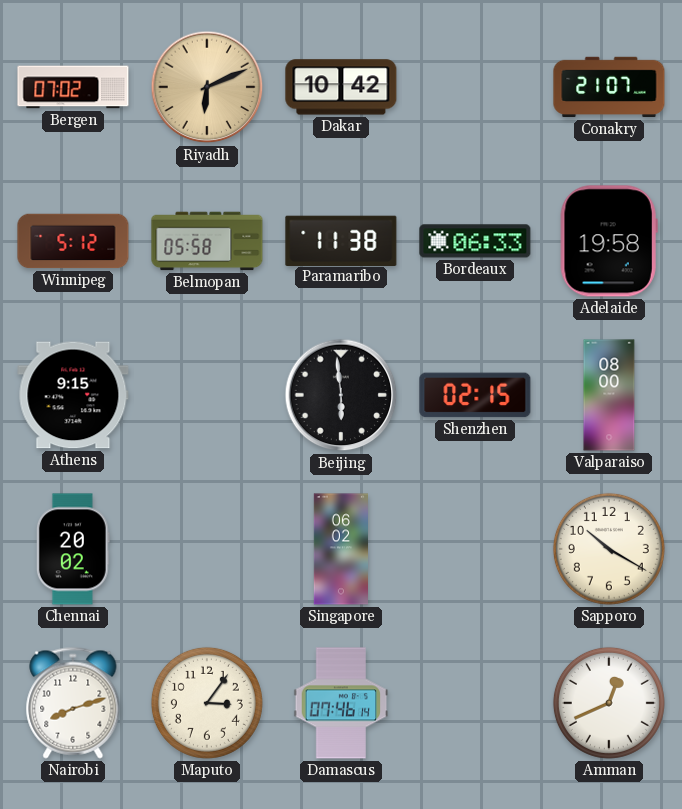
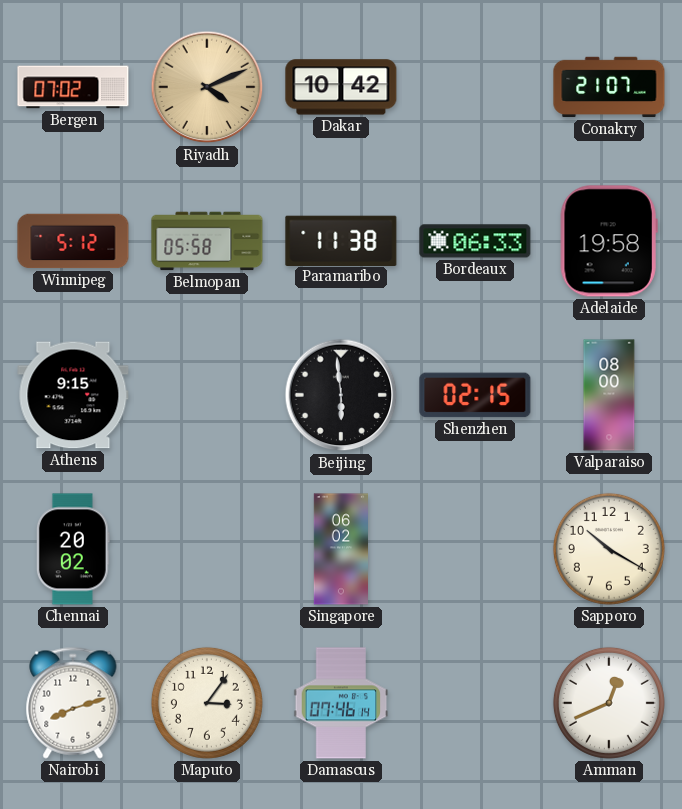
Riyadh: 6:11 -> 4:11
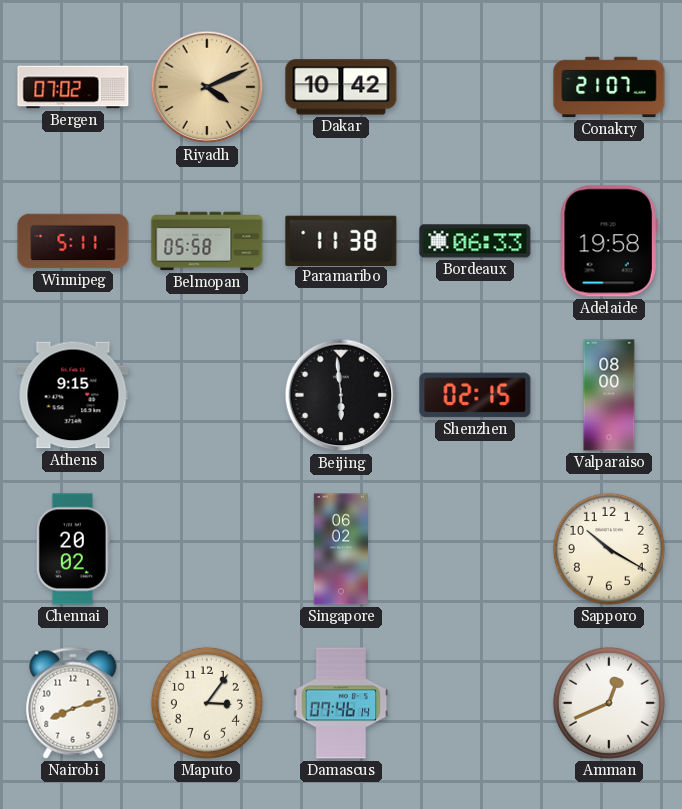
Winnipeg: 5:12 -> 5:11
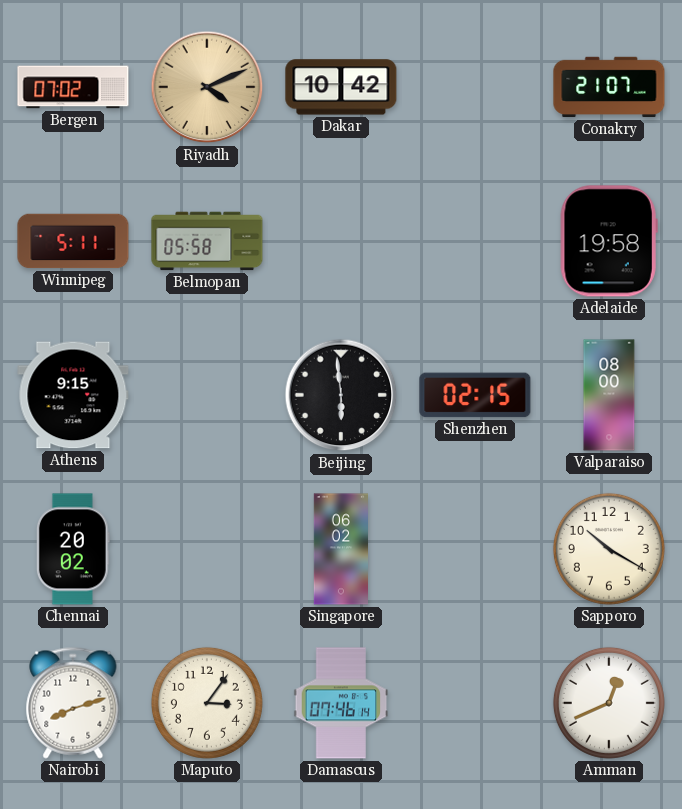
Paramaribo: 11:38 -> none
Bordeaux: 06:33 -> none
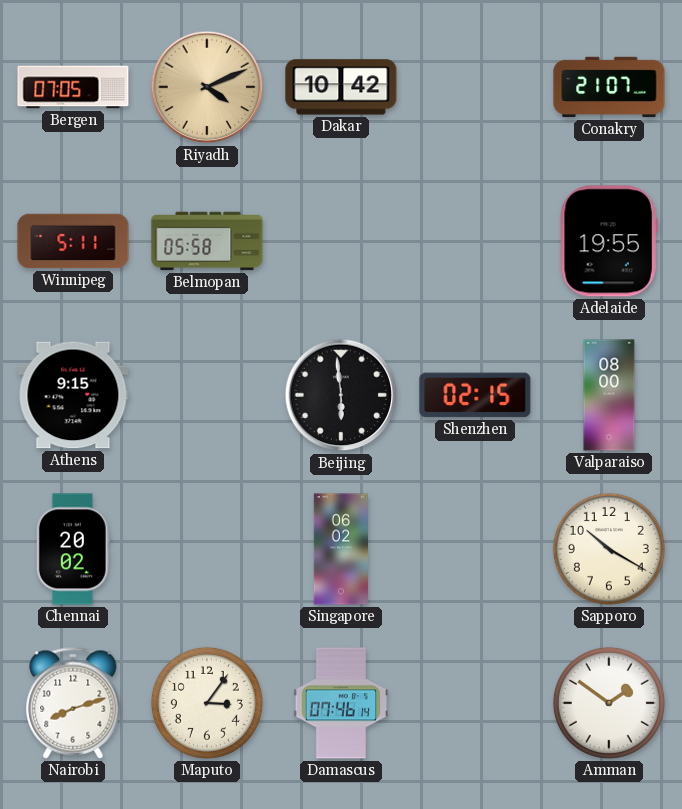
Bergen: 07:02 -> 07:05
Adelaide: 19:58 -> 19:55
Amman: 12:41 -> 1:51
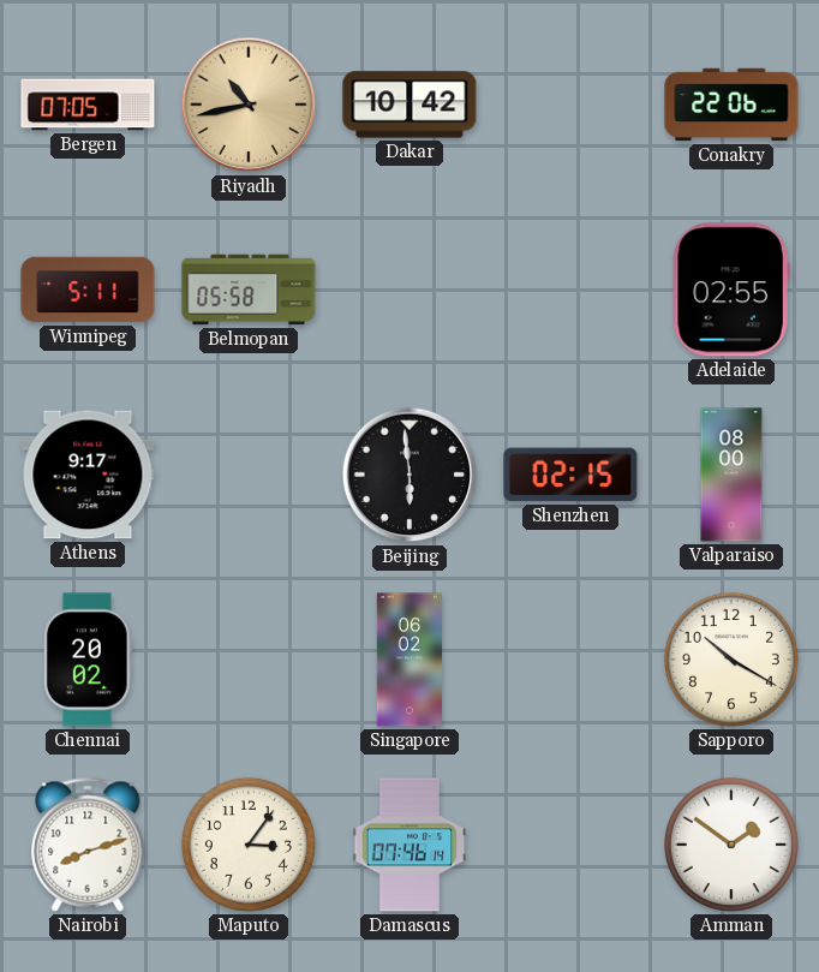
Riyadh: 4:11 -> 10:43
Conakry: 21:07 -> 22:06
Adelaide: 19:55 -> 02:55
Athens: 9:15 -> 9:17
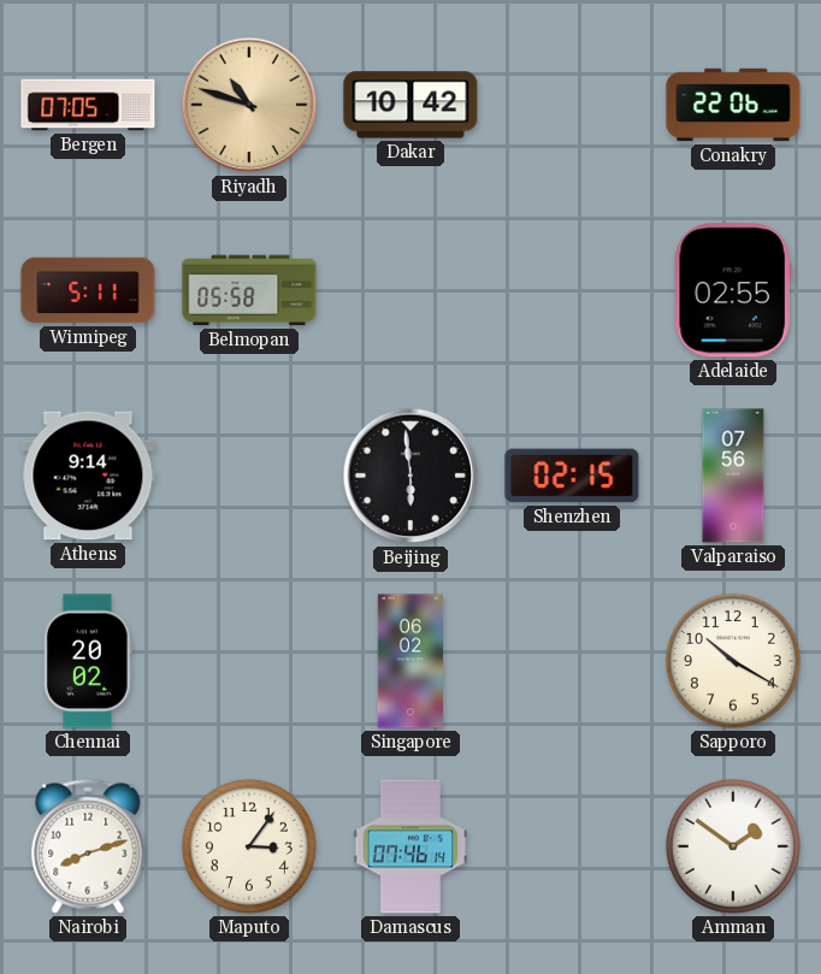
Riyadh: 10:43 -> 10:48
Athens: 9:17 -> 9:14
Valparaiso: 08:00 -> 07:56
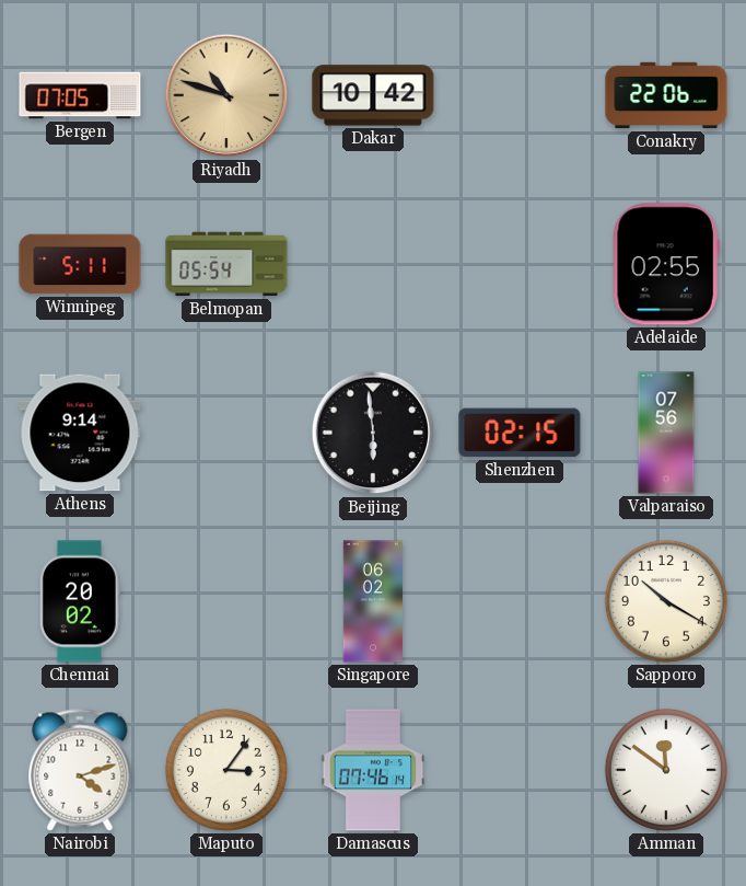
Belmopan: 05:58 -> 05:54
Nairobi: 8:12 -> 4:12
Amman: 1:51 -> 11:51
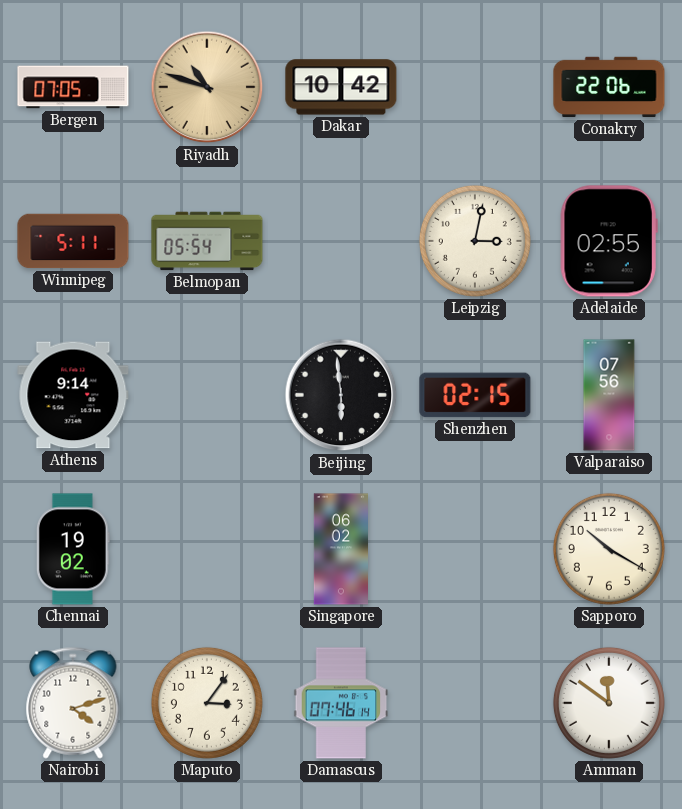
Leipzig: none -> 3:02
Chennai: 20:02 -> 19:02
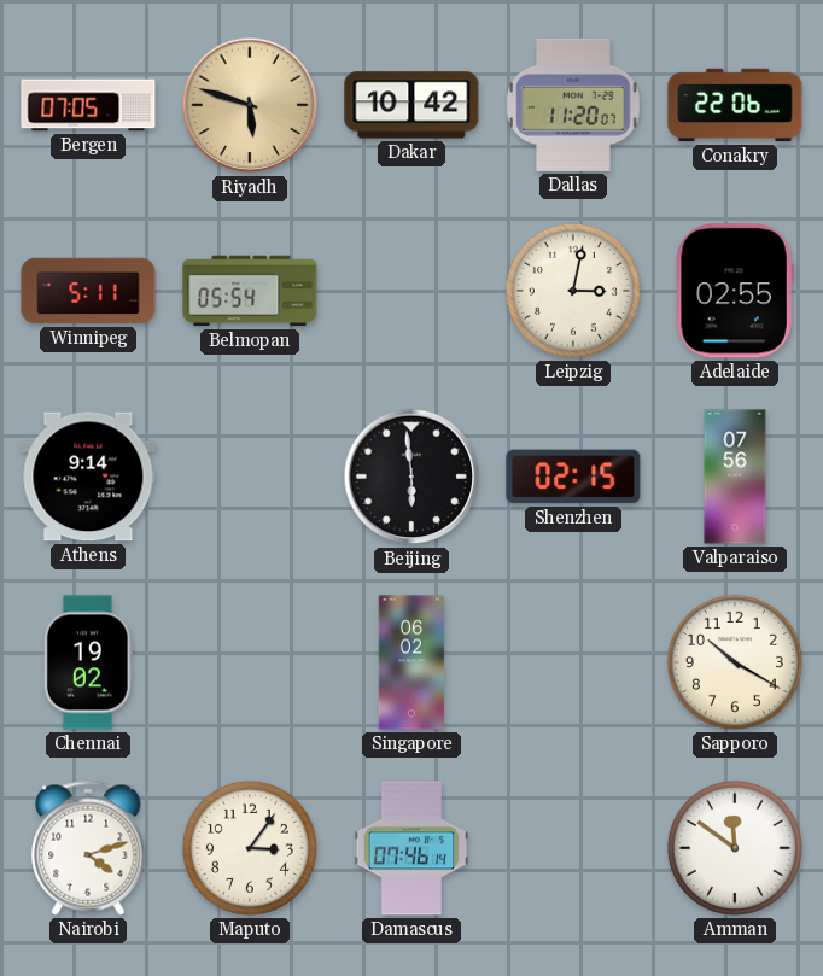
Riyadh: 10:48 -> 5:48
Dallas: none -> 11:20
